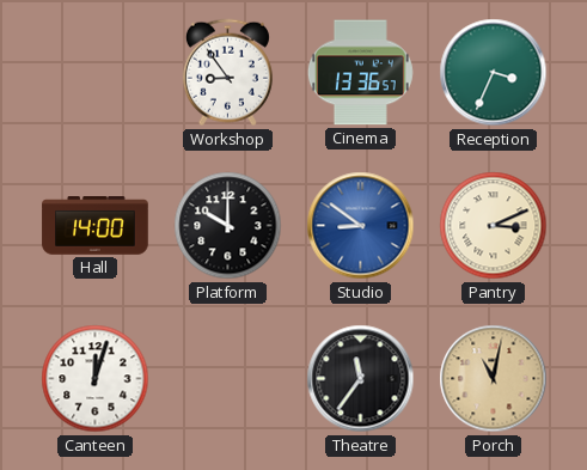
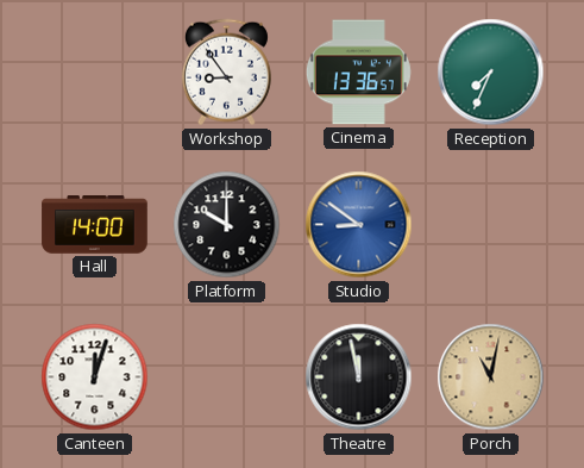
Reception: 3:34 -> 7:34
Pantry: 3:11 -> none
Theatre: 11:36 -> 11:58
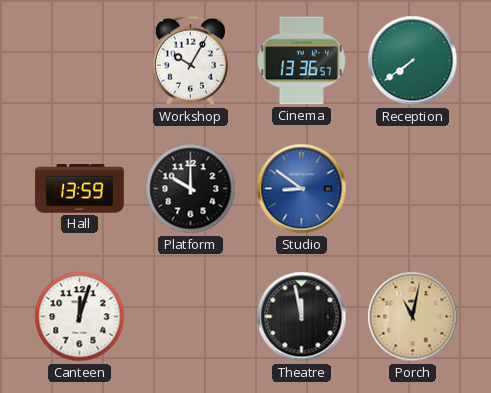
Workshop: 8:54 -> 10:05
Reception: 7:34 -> 7:39
Hall: 14:00 -> 13:59
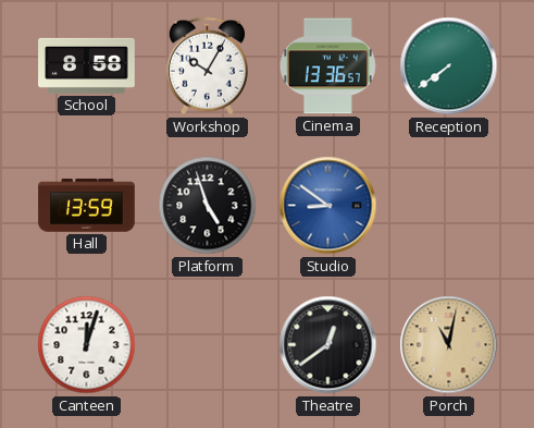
School: none -> 8:58
Platform: 10:00 -> 4:57
Theatre: 11:58 -> 12:39
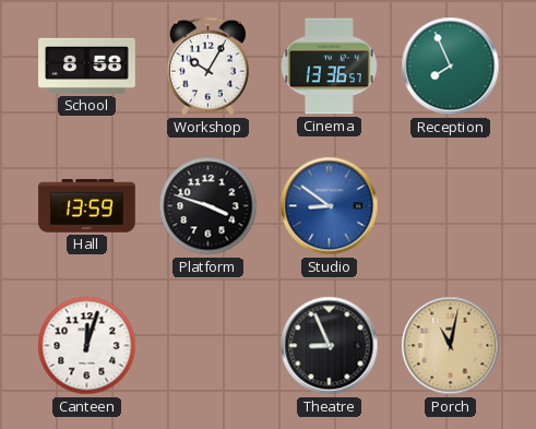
Reception: 7:39 -> 7:56
Platform: 4:57 -> 3:48
Theatre: 12:39 -> 8:56
